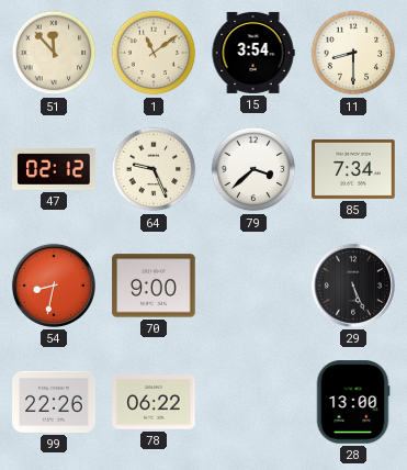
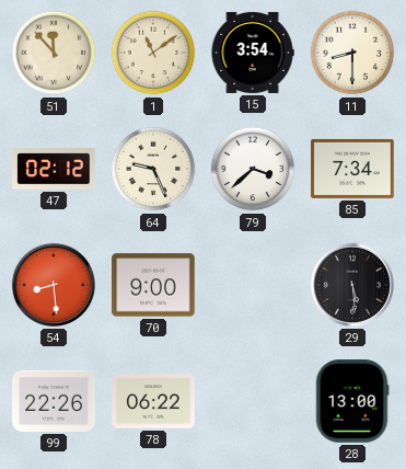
54: 8:32 -> 8:29
29: 5:26 -> 5:29
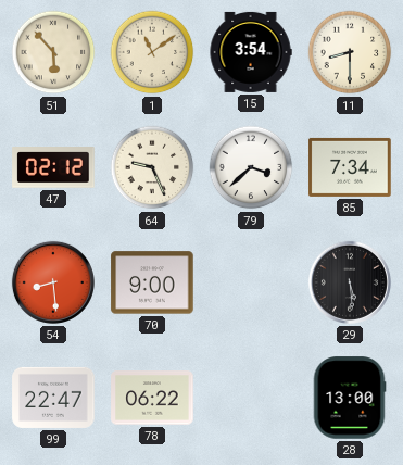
51: 11:53 -> 5:53
99: 22:26 -> 22:47
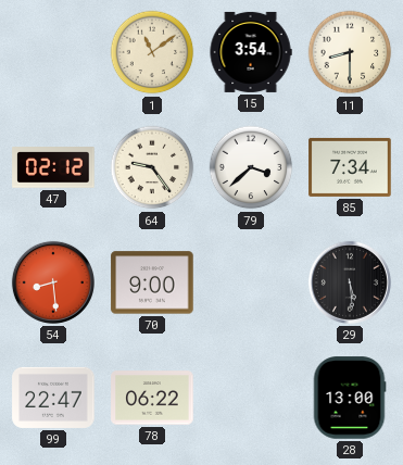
51: 5:53 -> none
64: 9:26 -> 9:24
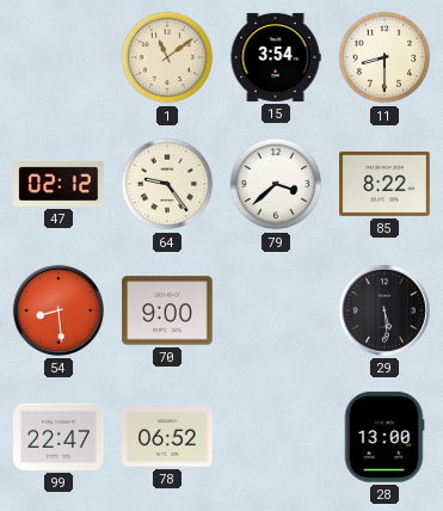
85: 7:34 -> 8:22
78: 06:22 -> 06:52
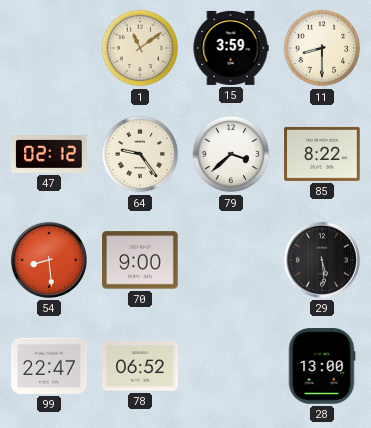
15: 3:54 -> 3:59
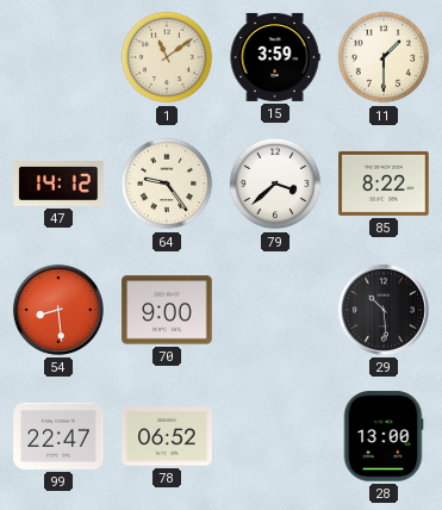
11: 8:30 -> 1:30
47: 02:12 -> 14:12
29: 5:29 -> 10:29
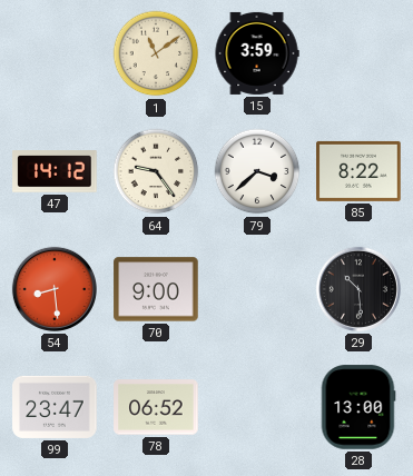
11: 1:30 -> none
99: 22:47 -> 23:47
